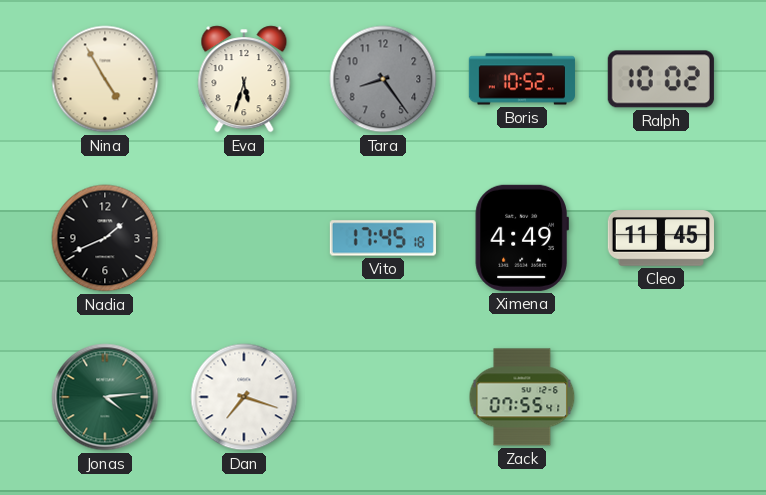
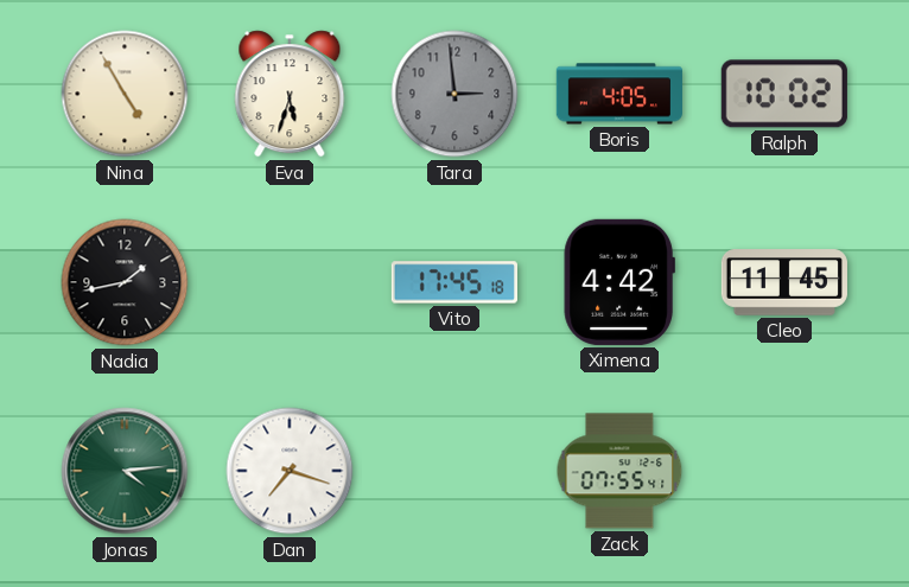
Tara: 8:24 -> 2:59
Boris: 10:52 -> 4:05
Nadia: 1:41 -> 1:43
Ximena: 4:49 -> 4:42
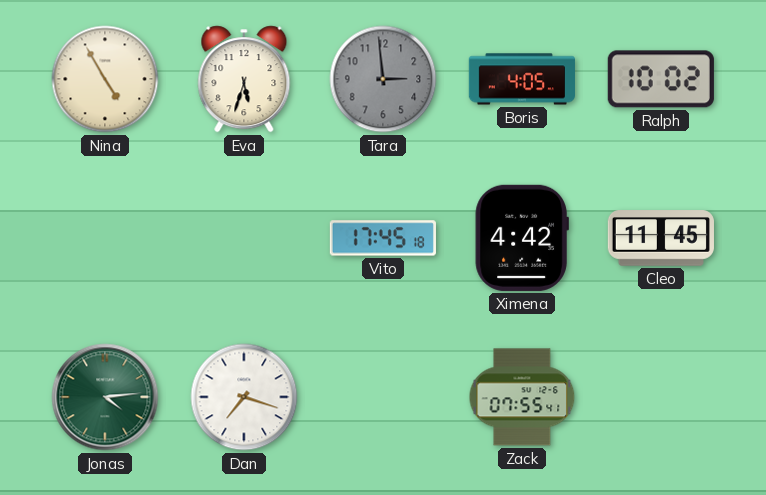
Nadia: 1:43 -> none
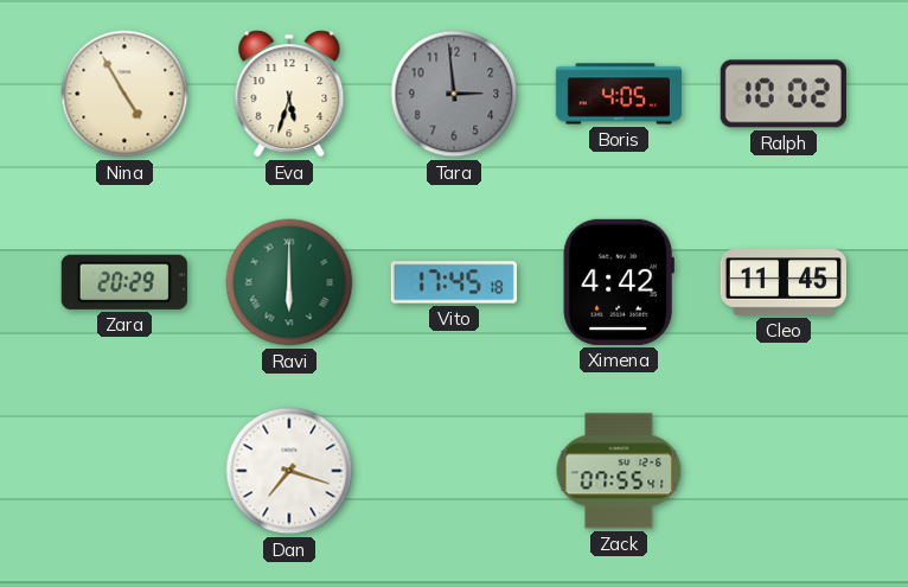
Zara: none -> 20:29
Ravi: none -> 6:00
Jonas: 4:14 -> none
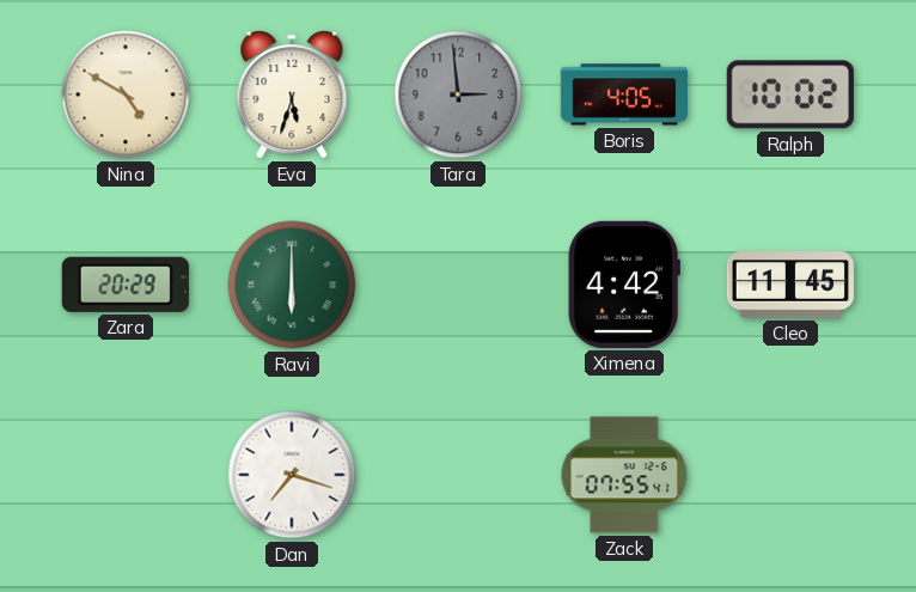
Nina: 4:55 -> 4:50
Vito: 17:45 -> none
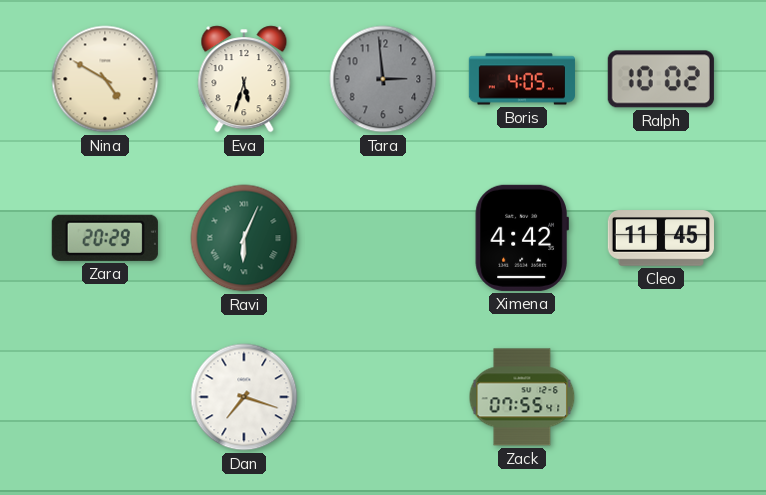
Ravi: 6:00 -> 6:04
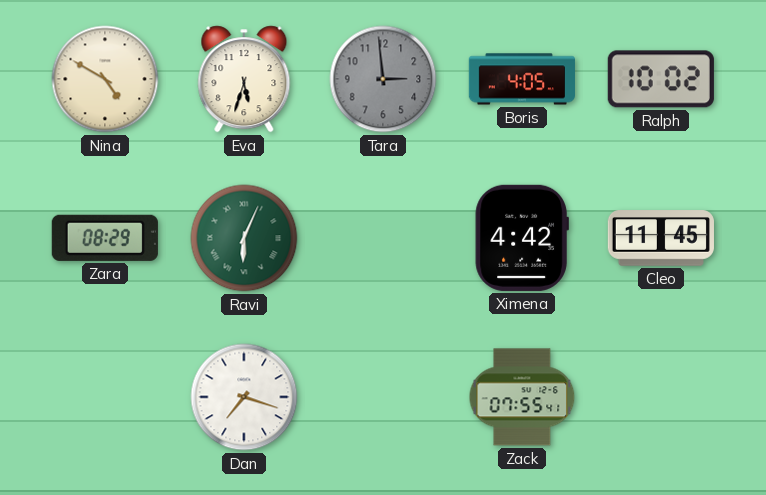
Zara: 20:29 -> 08:29
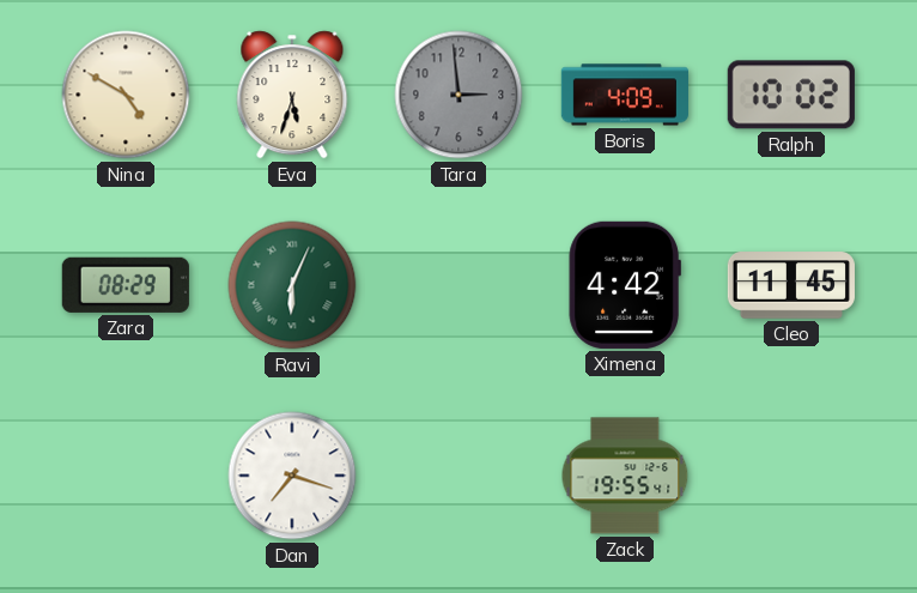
Boris: 4:05 -> 4:09
Zack: 07:55 -> 19:55
